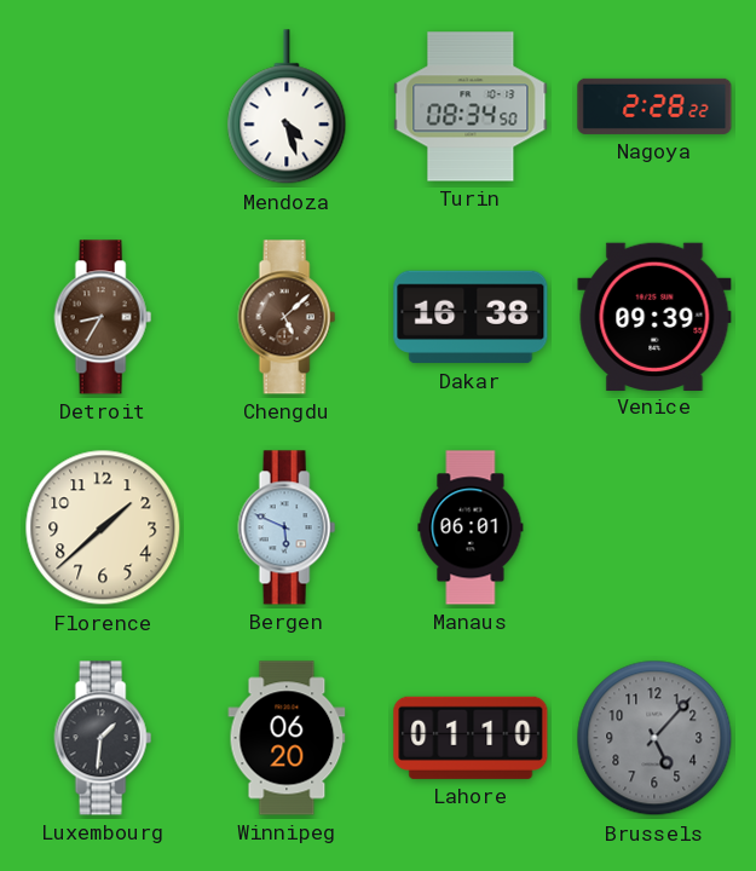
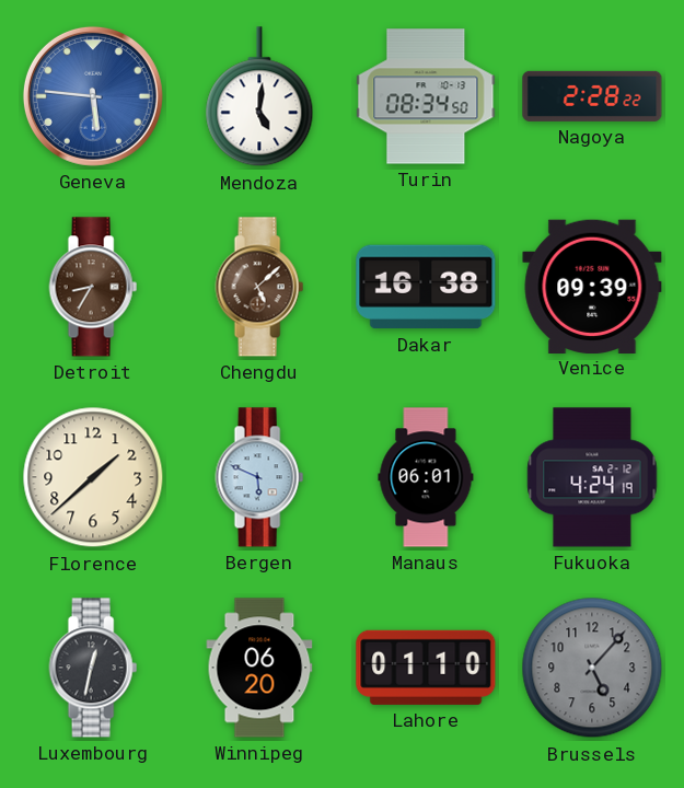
Geneva: none -> 5:46
Mendoza: 4:27 -> 5:01
Fukuoka: none -> 4:24
Luxembourg: 1:31 -> 12:32
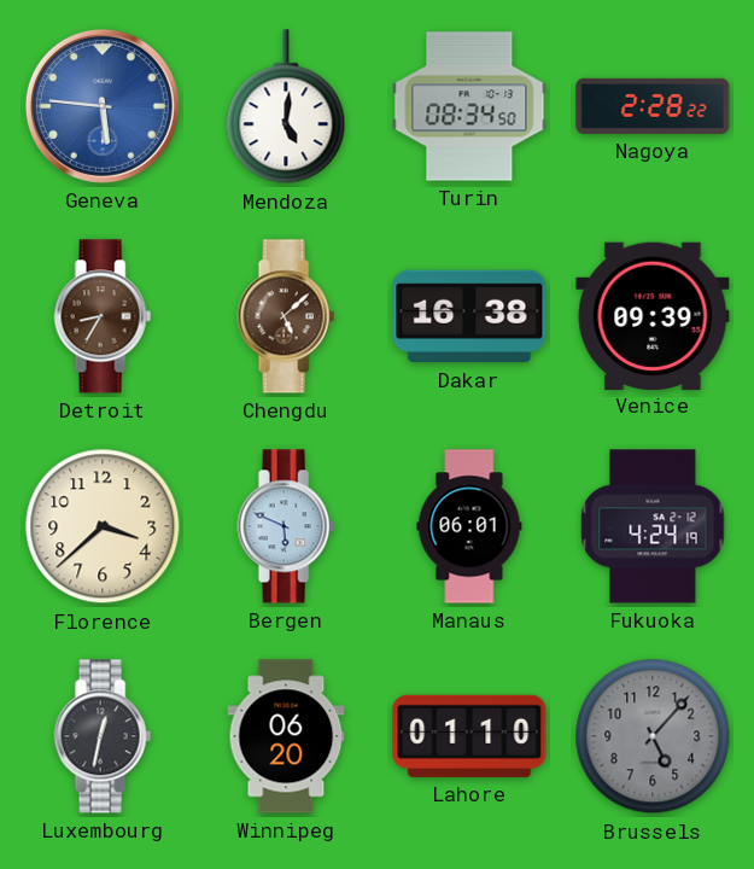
Florence: 1:38 -> 3:38
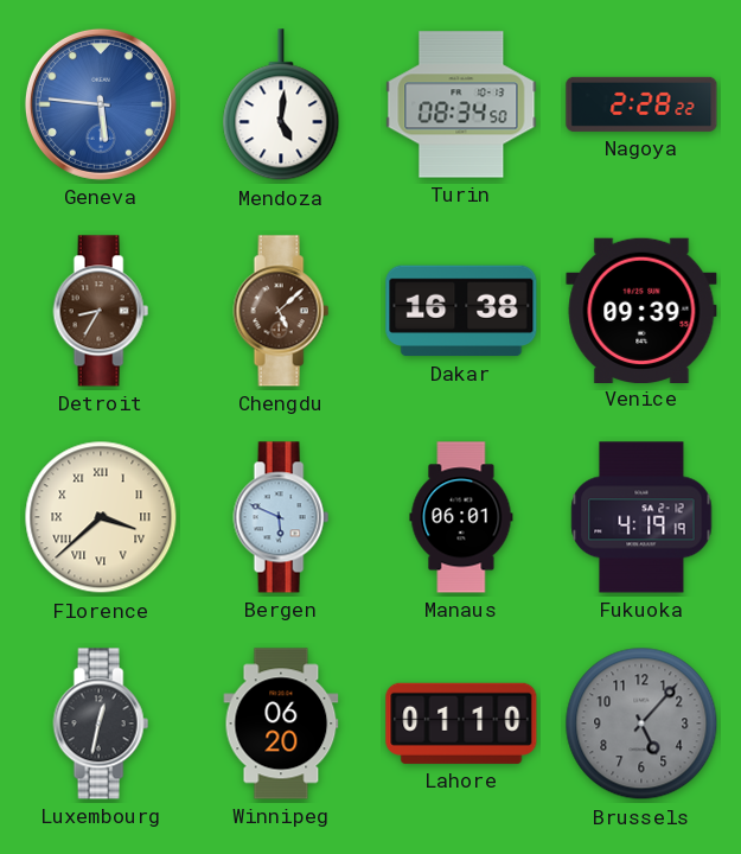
Florence numerals: Arabic -> Roman
Fukuoka: 4:24 -> 4:19
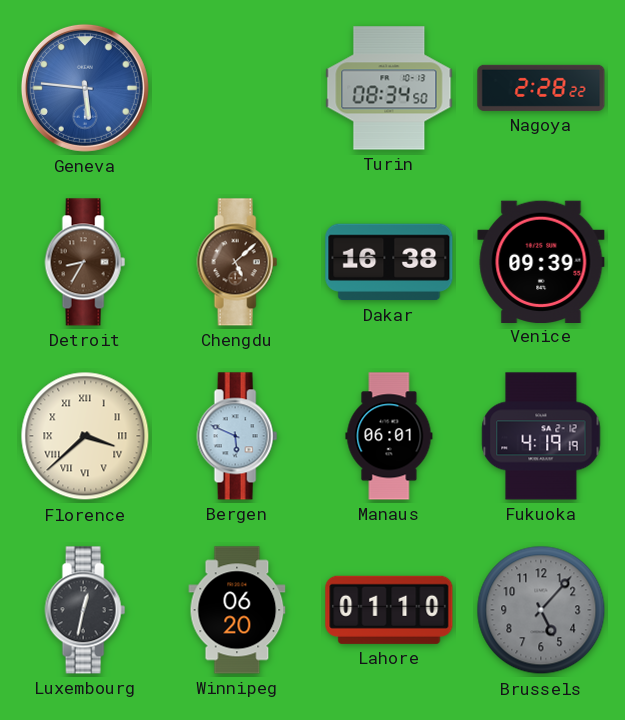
Mendoza: 5:01 -> none
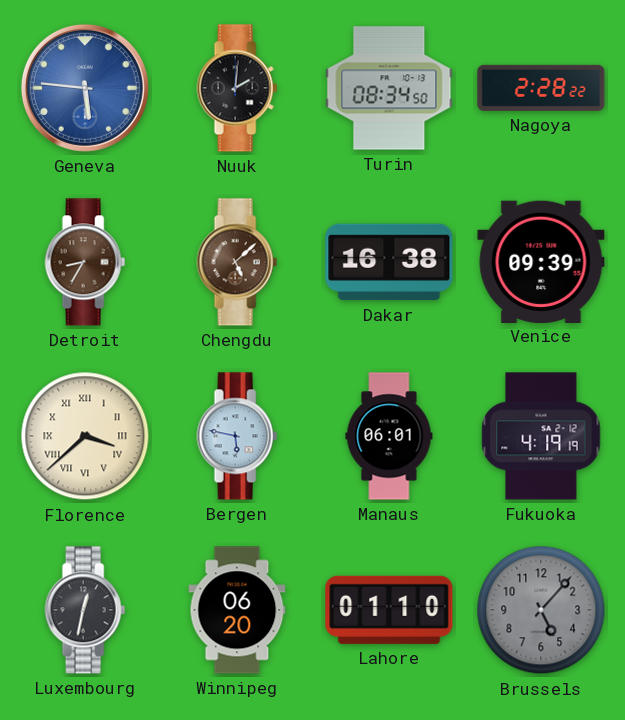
Nuuk: none -> 2:01
Bergen: 5:49 -> 5:47
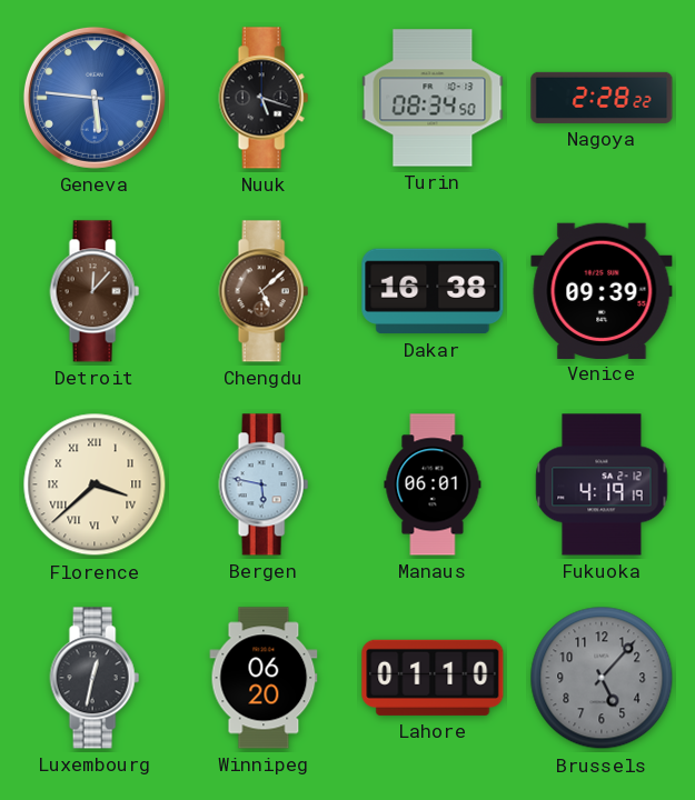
Nuuk: 2:01 -> 5:18
Detroit: 8:35 -> 12:07
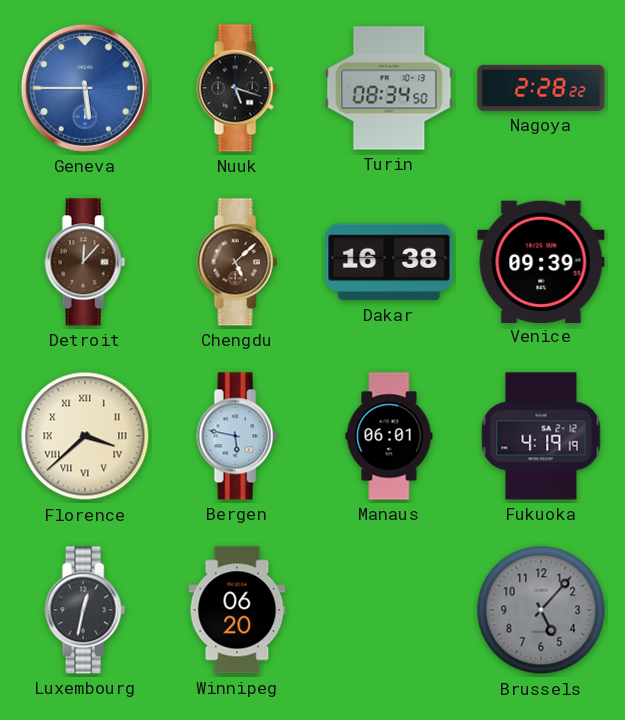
Geneva: 5:46 -> 5:45
Lahore: 01:10 -> none
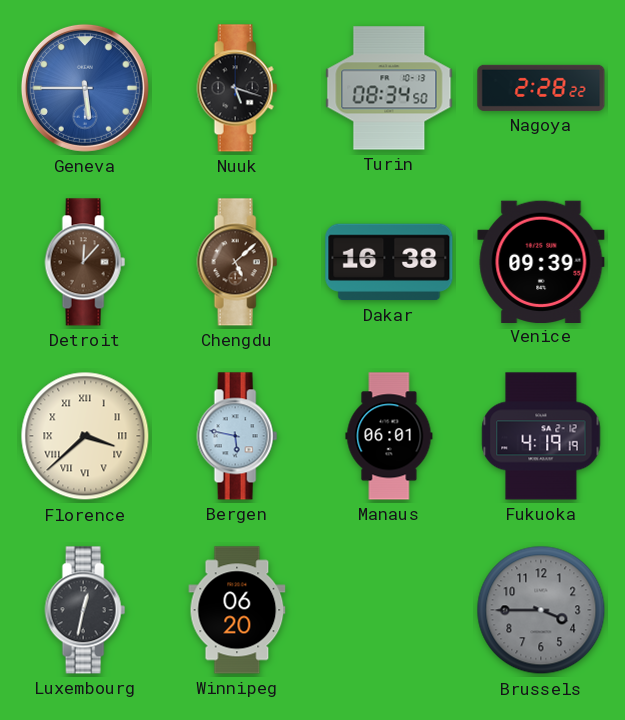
Brussels: 5:07 -> 3:45
